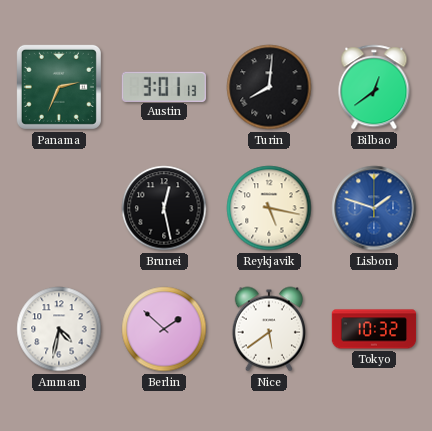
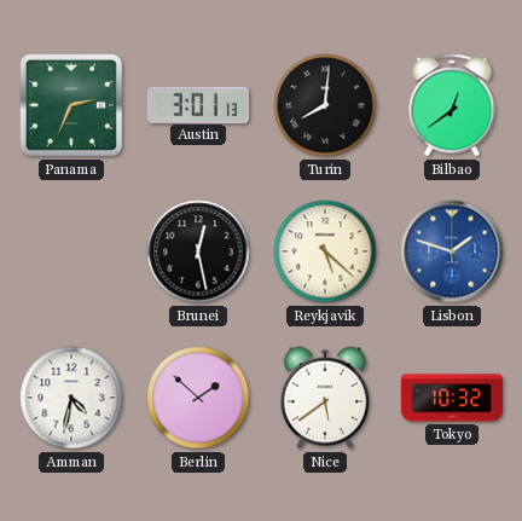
Reykjavik: 5:17 -> 5:22
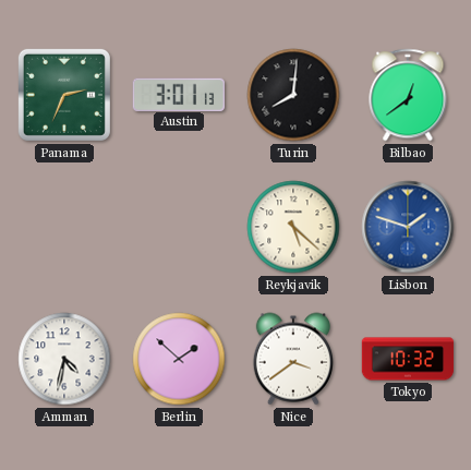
Brunei: 12:28 -> none
Nice: 5:39 -> 3:39
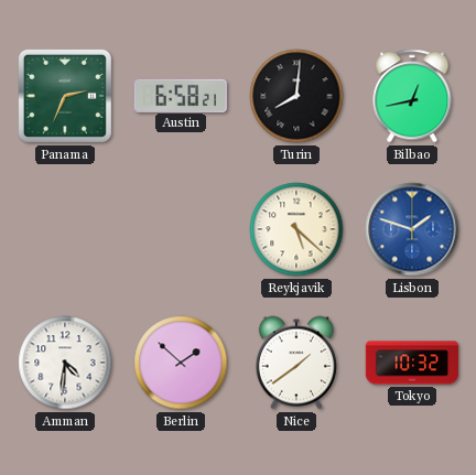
Austin: 3:01 -> 6:58
Bilbao: 12:39 -> 12:43
Amman: 4:32 -> 4:31
Nice: 3:39 -> 1:39
